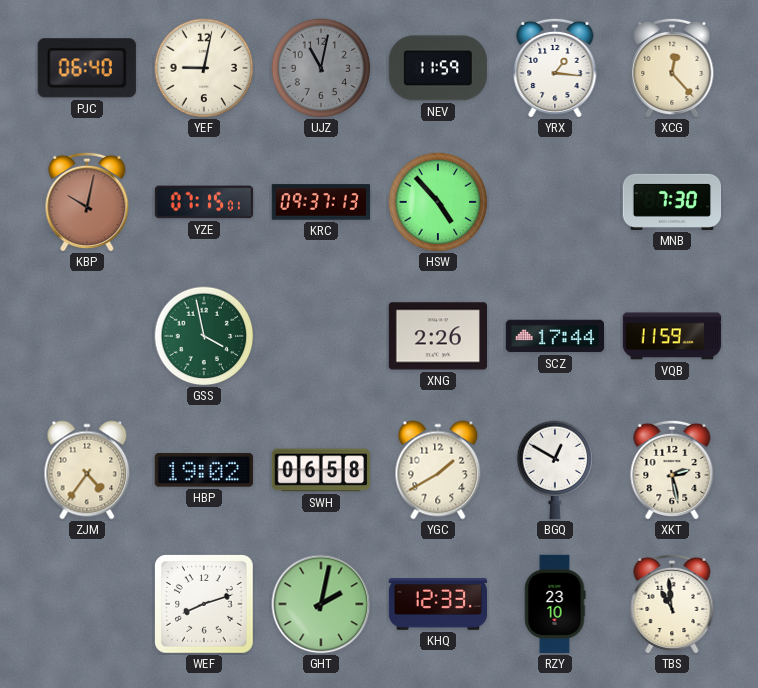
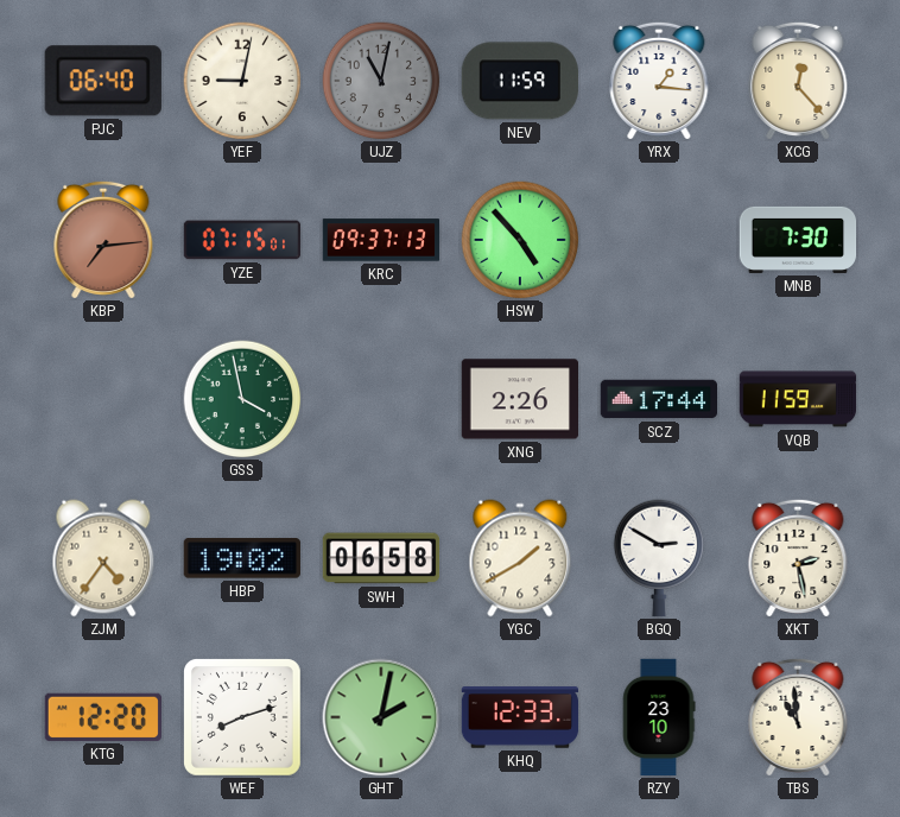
KBP: 10:02 -> 7:14
BGQ: 12:50 -> 2:50
KTG: none -> 12:20
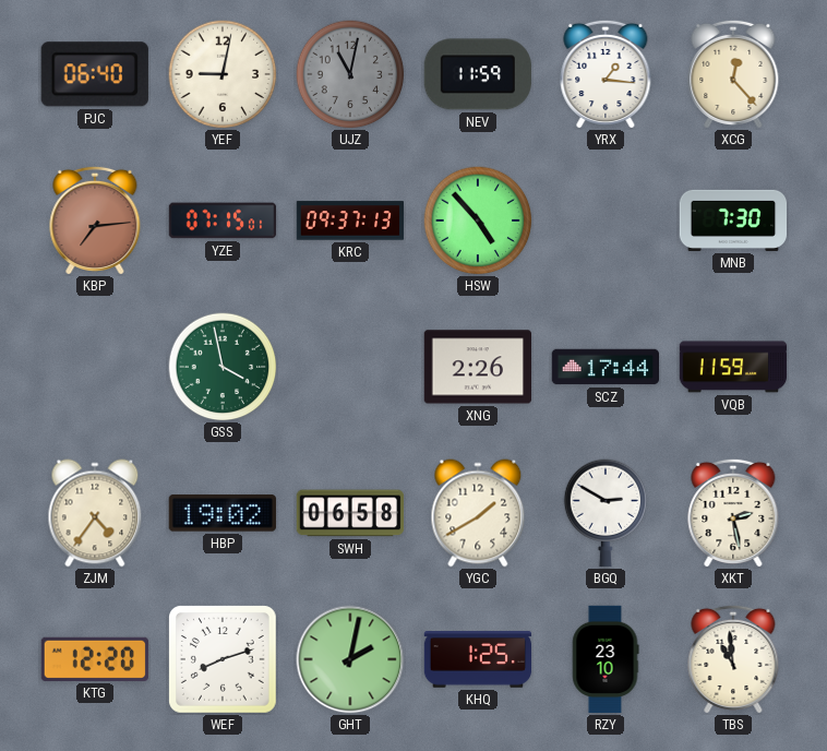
KHQ: 12:33 -> 1:25
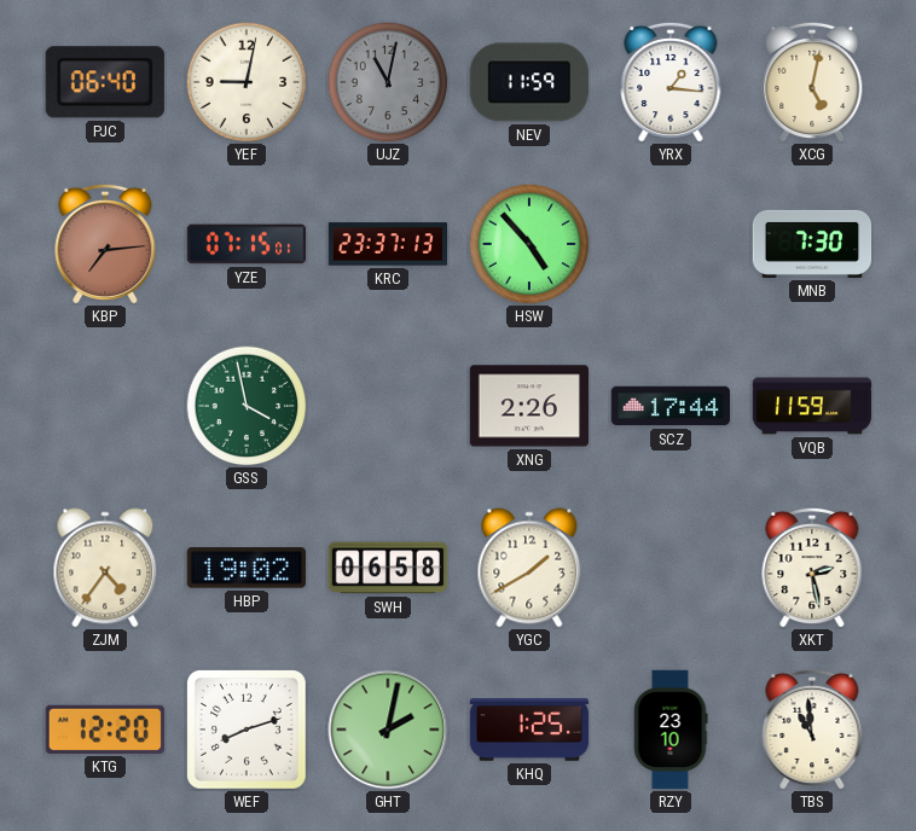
XCG: 12:23 -> 5:02
KRC: 09:37 -> 23:37
BGQ: 2:50 -> none
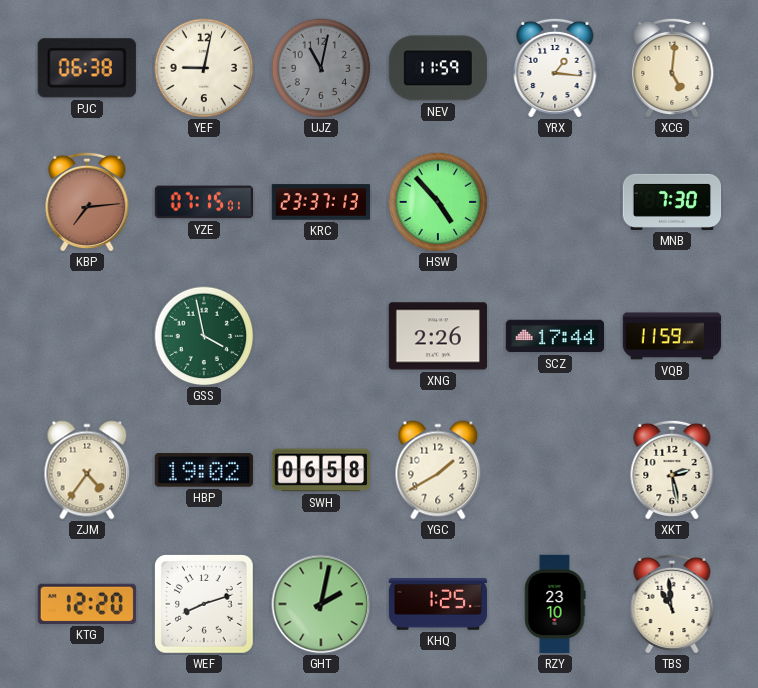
PJC: 06:40 -> 06:38
XCG: 5:02 -> 5:01
